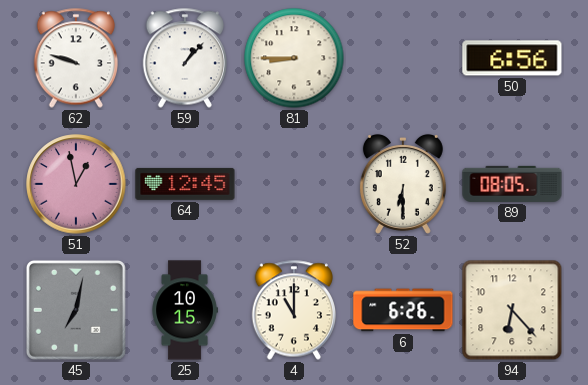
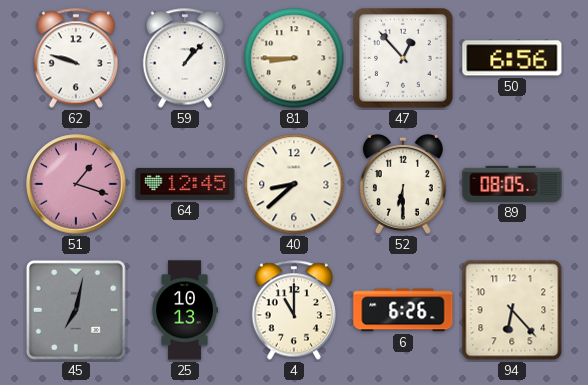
47: none -> 12:53
51: 12:58 -> 1:18
40: none -> 8:38
25: 10:15 -> 10:13
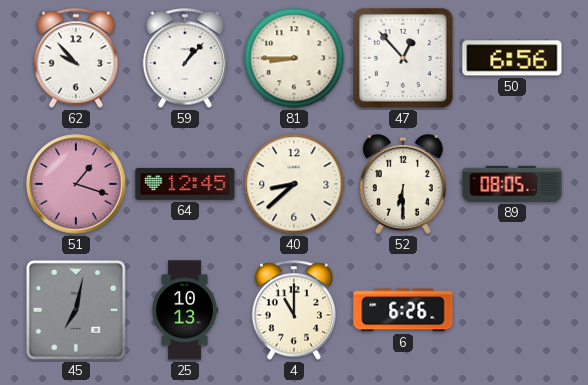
62: 9:48 -> 9:53
94: 6:23 -> none
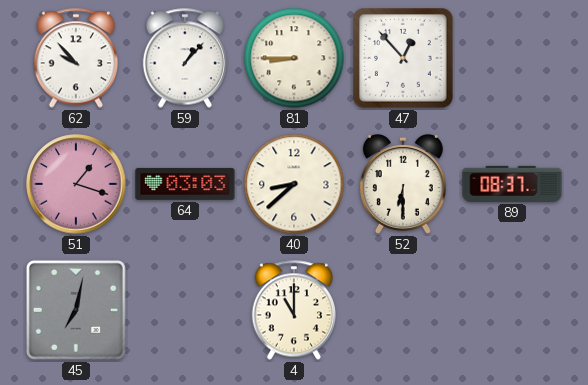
50: 6:56 -> none
64: 12:45 -> 03:03
89: 08:05 -> 08:37
25: 10:13 -> none
6: 6:26 -> none
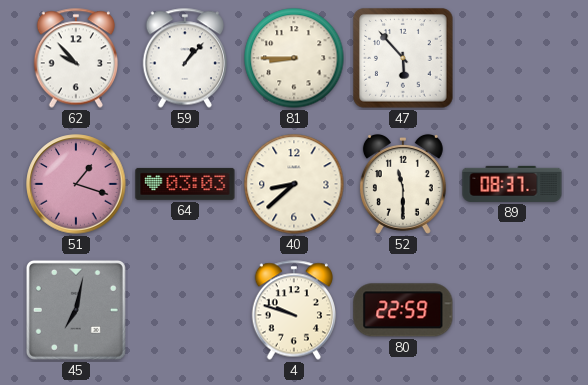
47: 12:53 -> 5:53
52: 6:30 -> 11:30
4: 11:00 -> 9:48
80: none -> 22:59
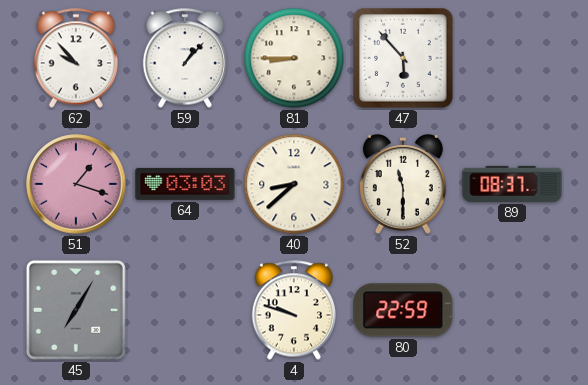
45: 7:02 -> 7:05
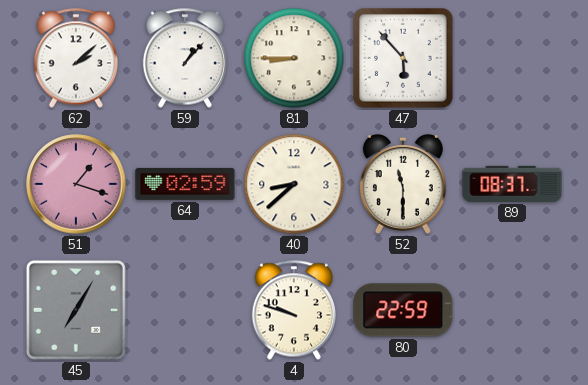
62: 9:53 -> 2:08
64: 03:03 -> 02:59
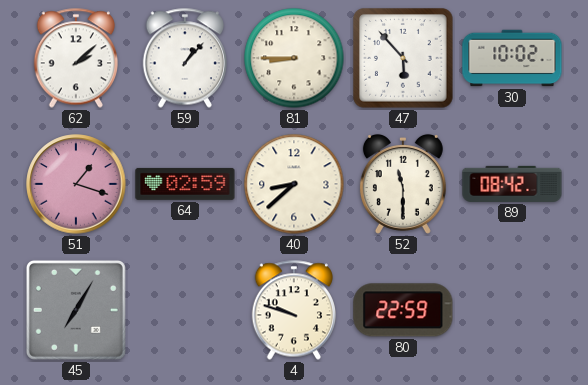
30: none -> 10:02
89: 08:37 -> 08:42
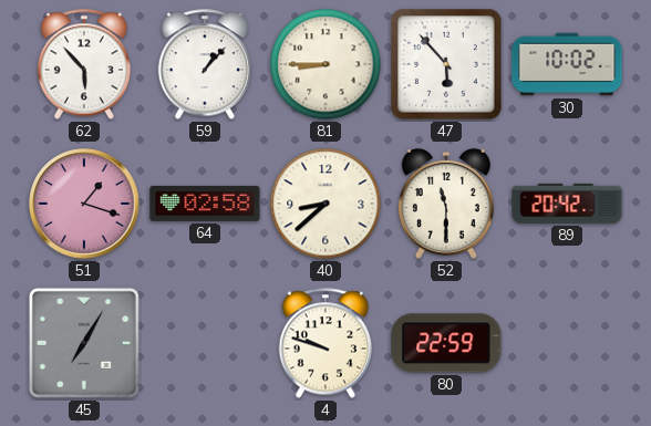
62: 2:08 -> 5:53
64: 02:59 -> 02:58
89: 08:42 -> 20:42
